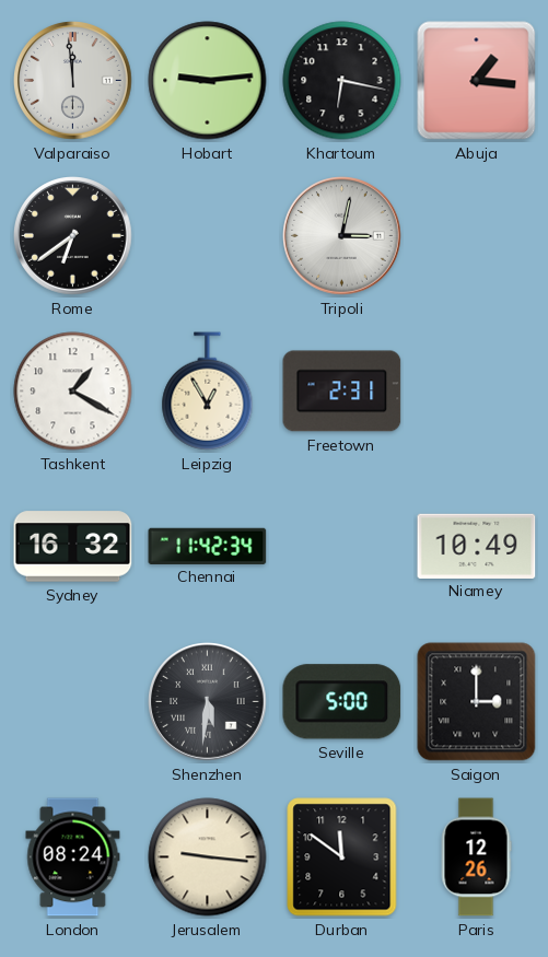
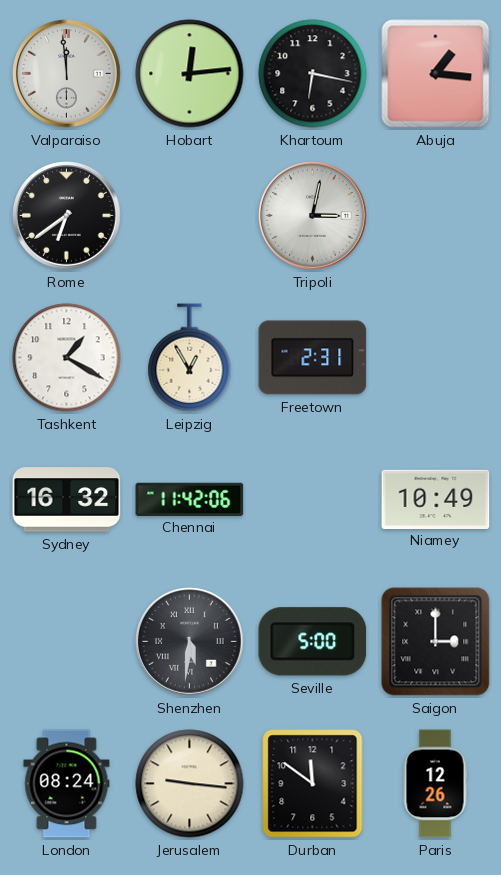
Hobart: 9:14 -> 12:14
Chennai: 11:42:34 -> 11:42:06
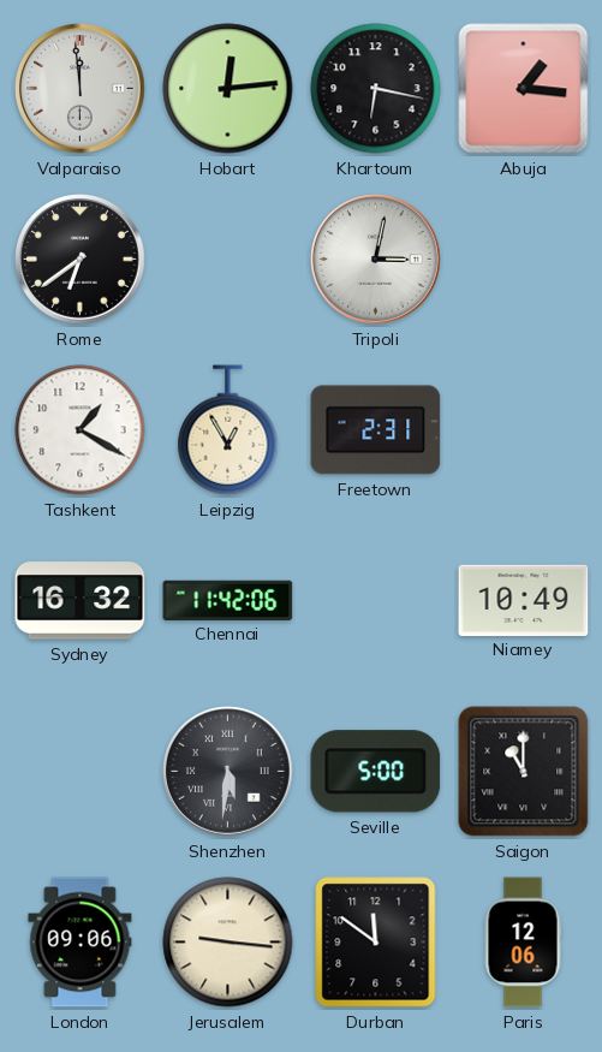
Saigon: 3:00 -> 11:00
London: 08:24 -> 09:06
Paris: 12:26 -> 12:06
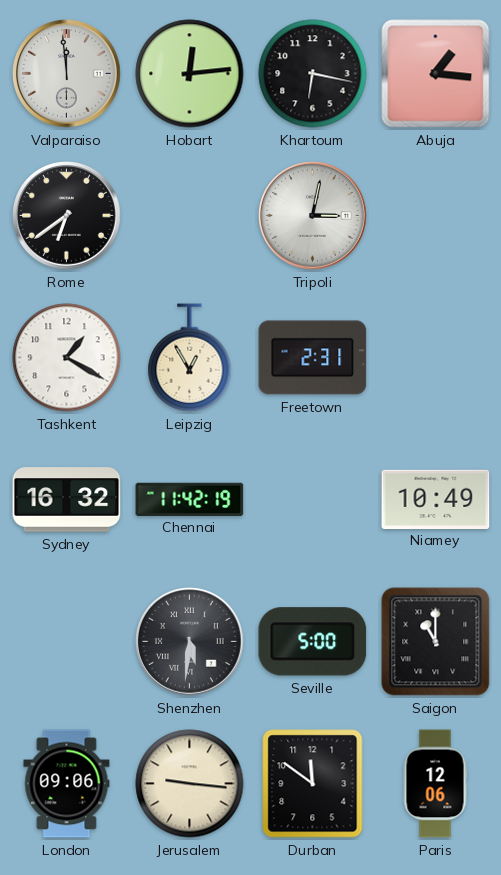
Chennai: 11:42:06 -> 11:42:19
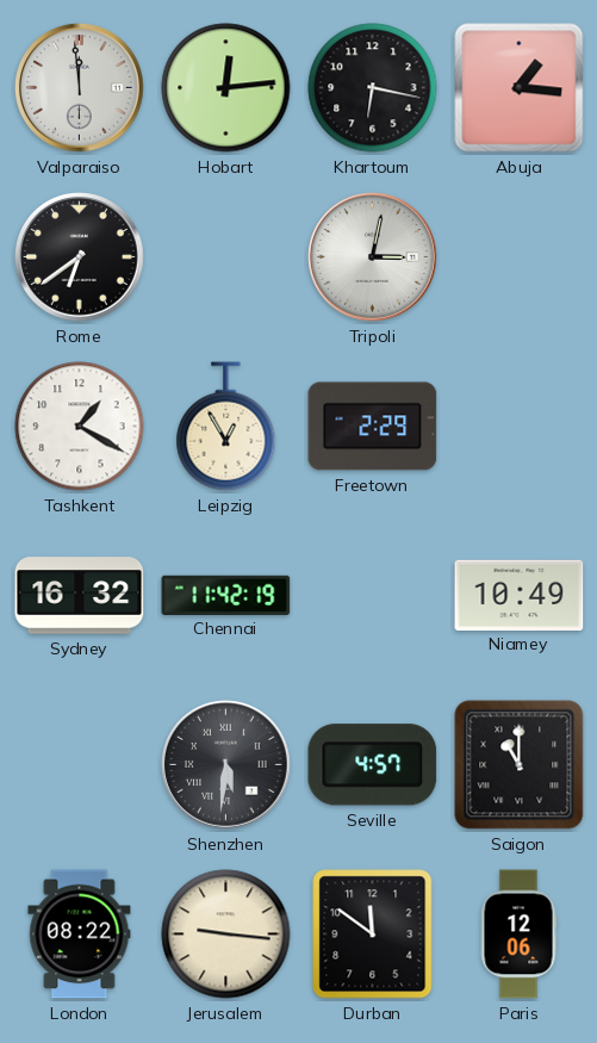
Freetown: 2:31 -> 2:29
Seville: 5:00 -> 4:57
London: 09:06 -> 08:22
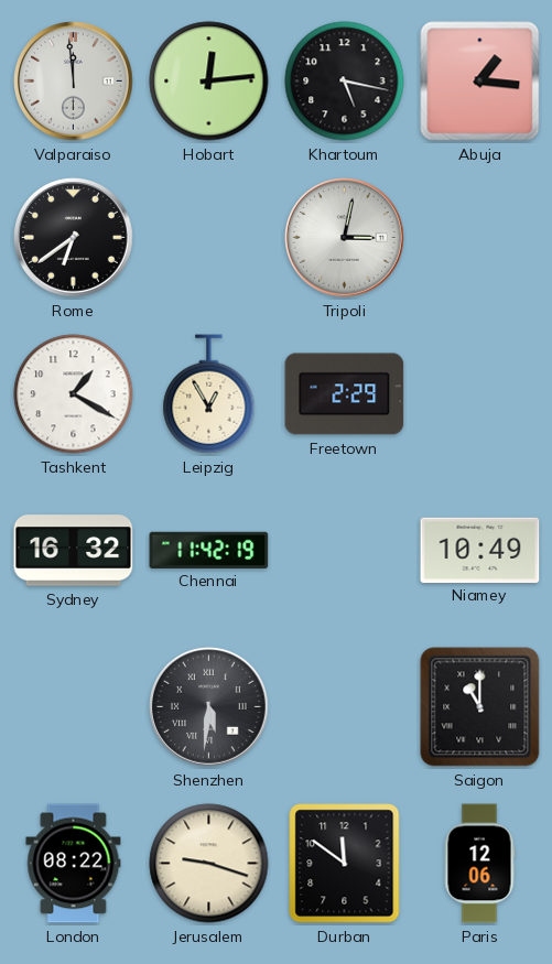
Khartoum: 6:17 -> 5:17
Seville: 4:57 -> none
Jerusalem: 9:16 -> 9:18
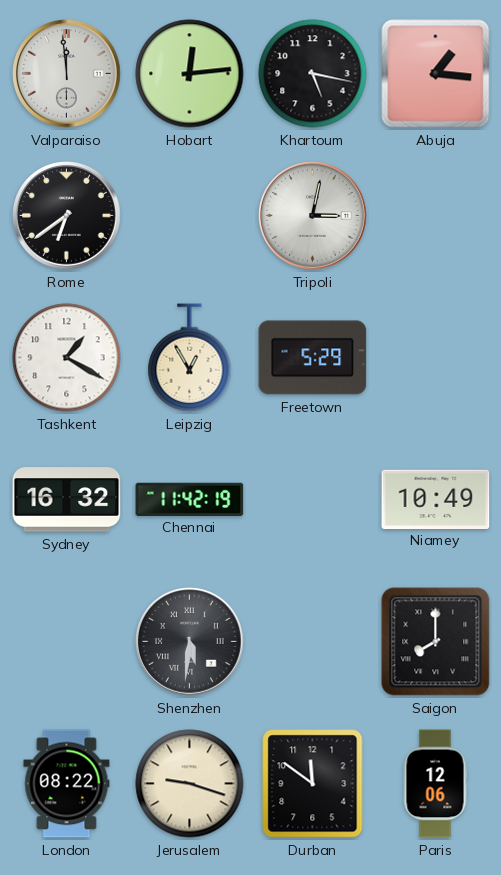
Freetown: 2:29 -> 5:29
Saigon: 11:00 -> 8:00
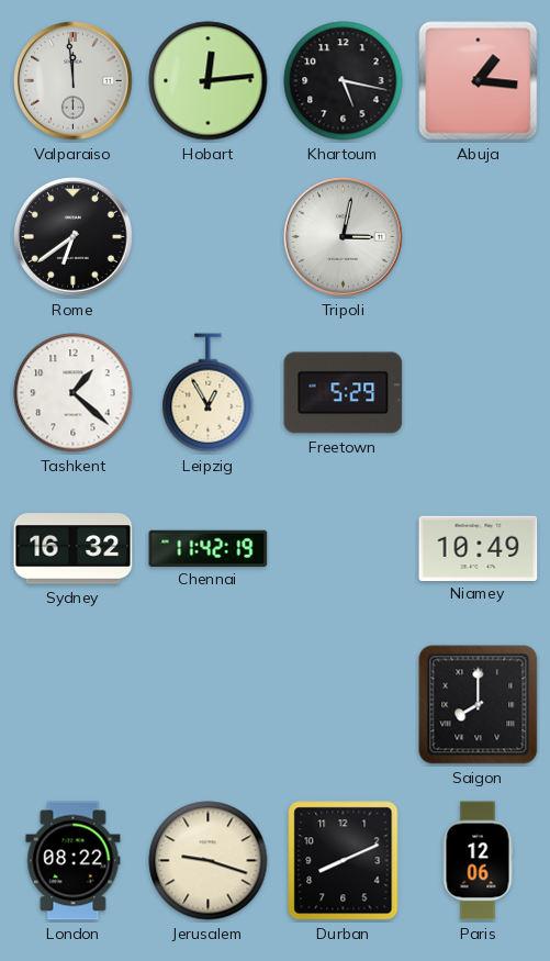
Tashkent: 1:20 -> 1:22
Shenzhen: 5:31 -> none
Durban: 11:51 -> 8:11
